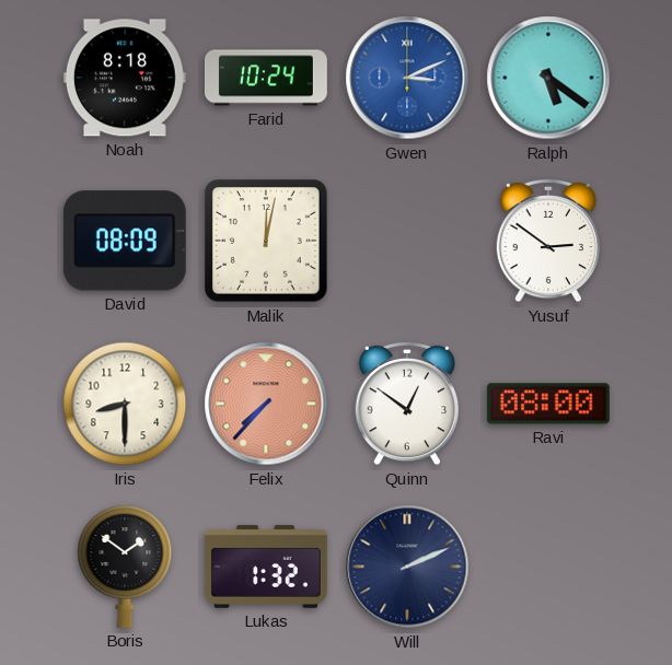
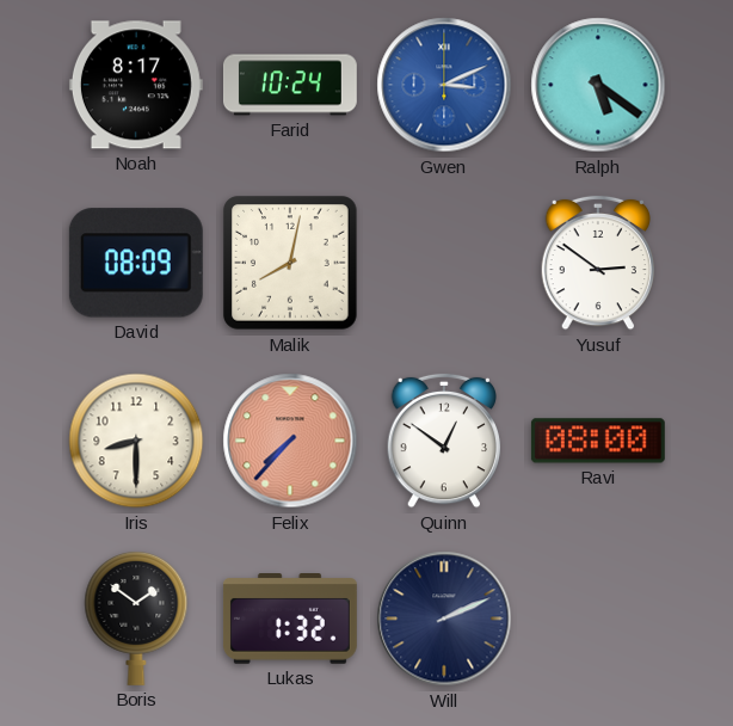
Noah: 8:18 -> 8:17
Malik: 12:02 -> 8:02
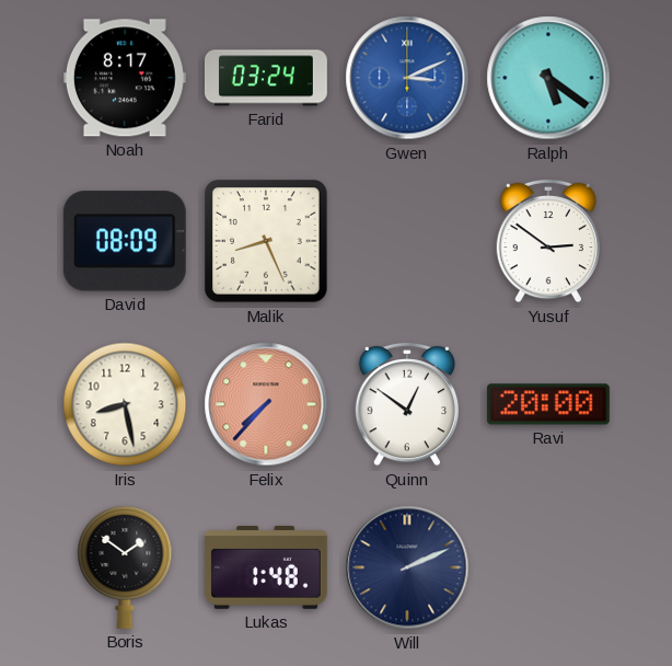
Farid: 10:24 -> 03:24
Malik: 8:02 -> 8:26
Iris: 8:30 -> 8:28
Ravi: 08:00 -> 20:00
Lukas: 1:32 -> 1:48
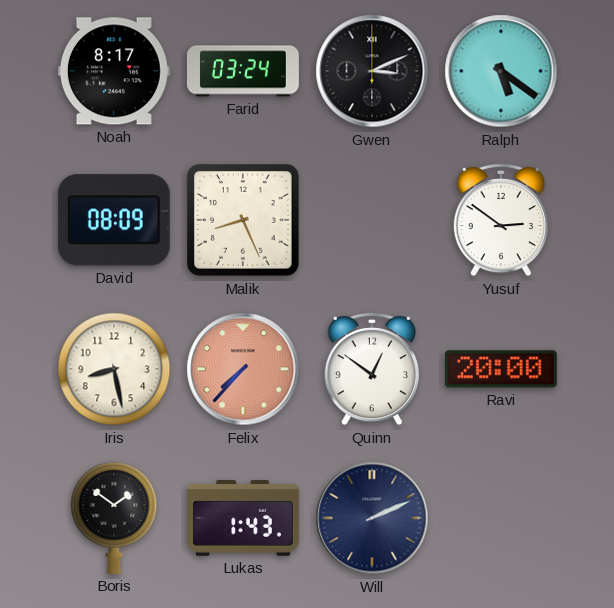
Gwen dial: blue -> black
Lukas: 1:48 -> 1:43
